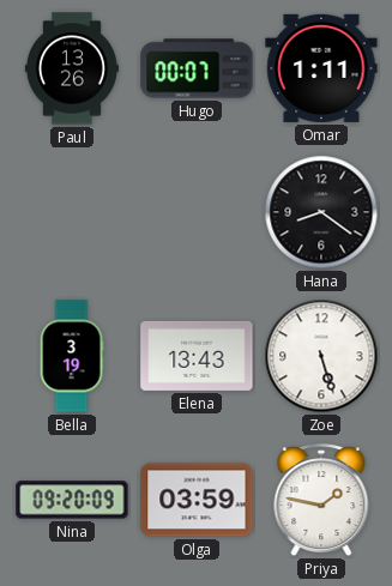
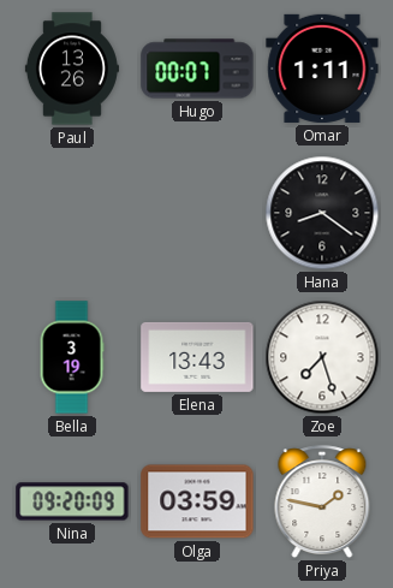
Zoe: 5:27 -> 7:27
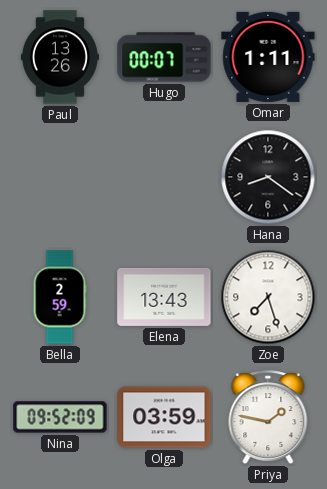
Bella: 3:19 -> 2:59
Nina: 09:20 -> 09:52
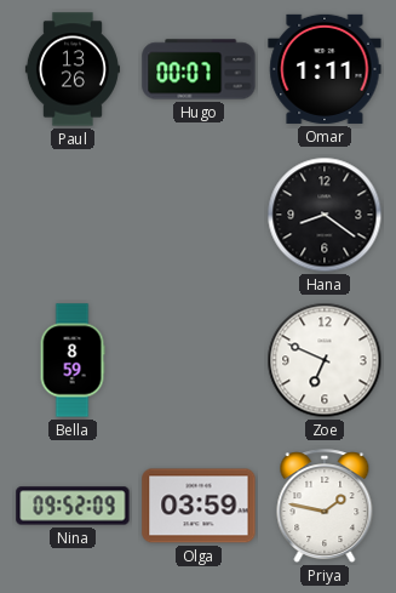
Bella: 2:59 -> 8:59
Elena: 13:43 -> none
Zoe: 7:27 -> 6:49
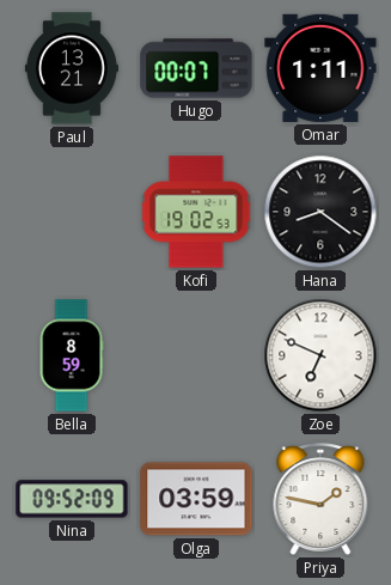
Paul: 13:26 -> 13:21
Kofi: none -> 19:02
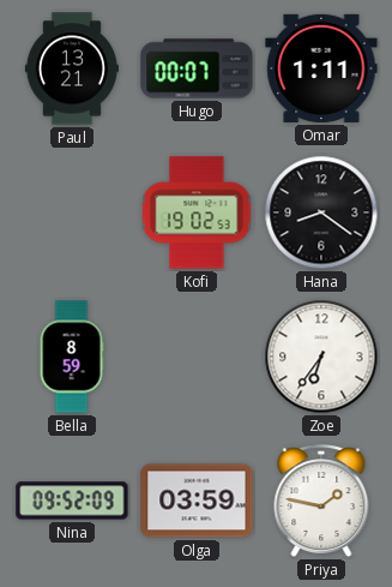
Zoe: 6:49 -> 6:36
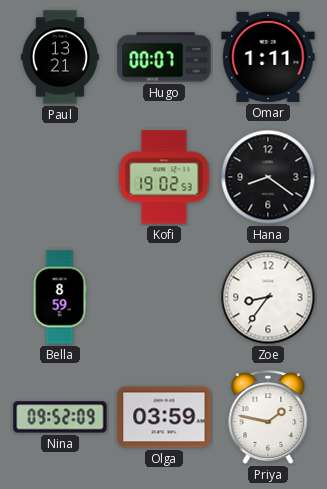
Zoe: 6:36 -> 8:36
